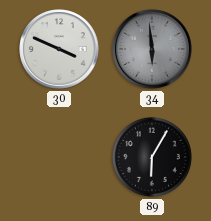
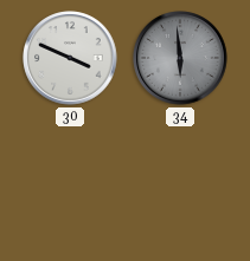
89: 6:05 -> none
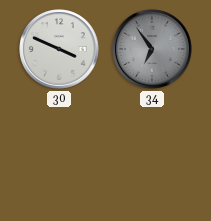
34: 5:59 -> 6:54
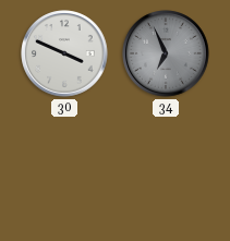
34: 6:54 -> 6:56
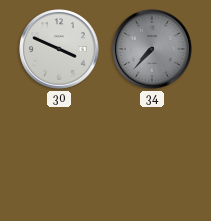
34: 6:56 -> 7:37
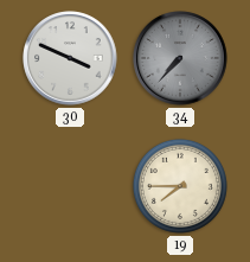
19: none -> 7:45
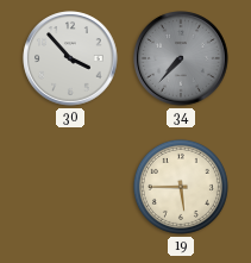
30: 3:49 -> 3:53
19: 7:45 -> 5:45
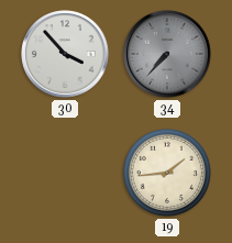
19: 5:45 -> 1:44
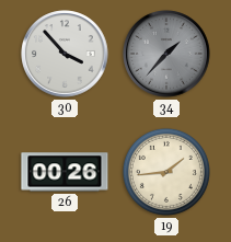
34: 7:37 -> 1:37
26: none -> 00:26
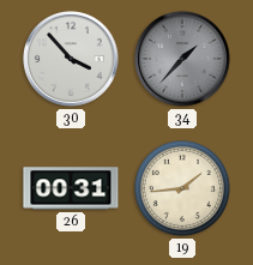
26: 00:26 -> 00:31
